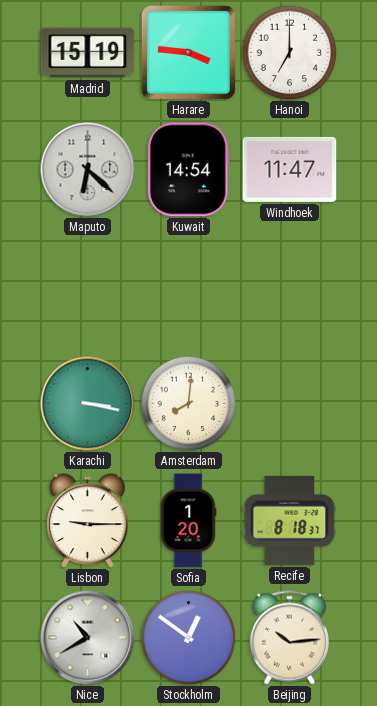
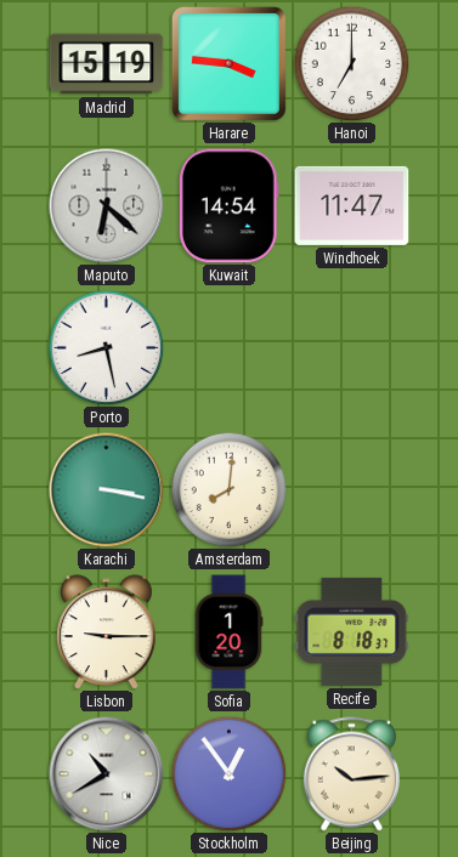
Porto: none -> 8:28
Stockholm: 12:51 -> 12:54
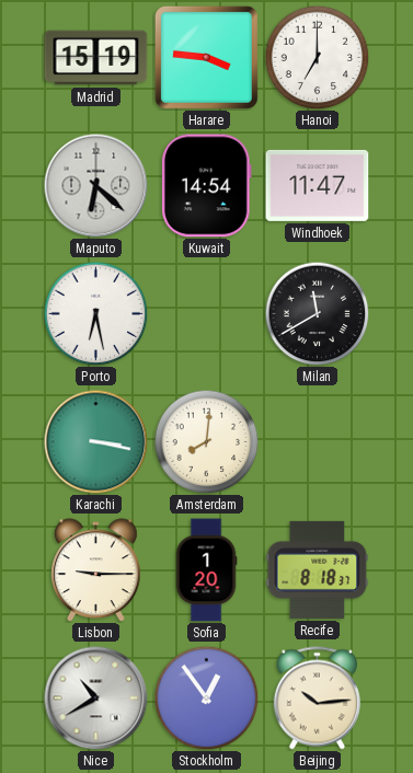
Porto: 8:28 -> 6:28
Milan: none -> 11:40
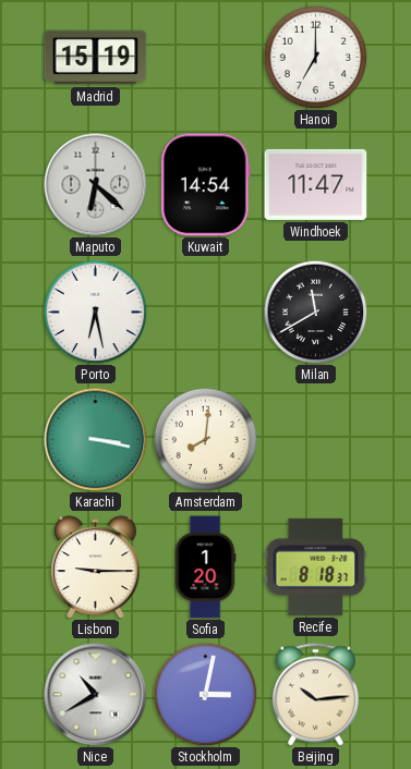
Harare: 3:46 -> none
Stockholm: 12:54 -> 3:02
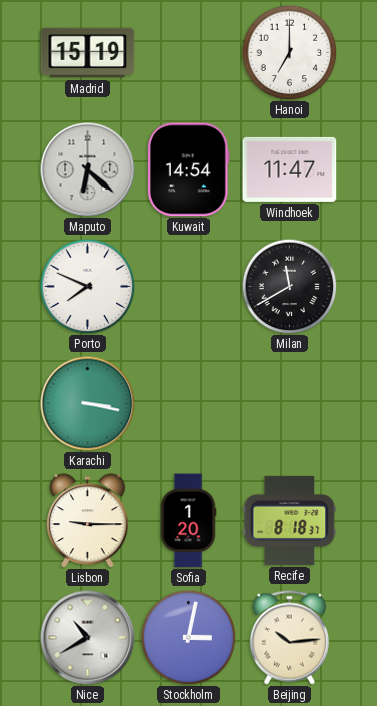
Porto: 6:28 -> 7:49
Amsterdam: 8:01 -> none
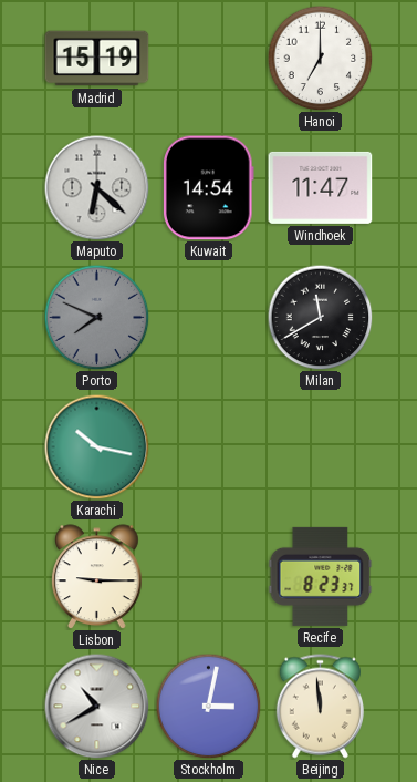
Porto dial: white -> grey
Karachi: 3:17 -> 10:17
Sofia: 1:20 -> none
Recife: 8:18 -> 8:23
Beijing: 10:14 -> 11:59
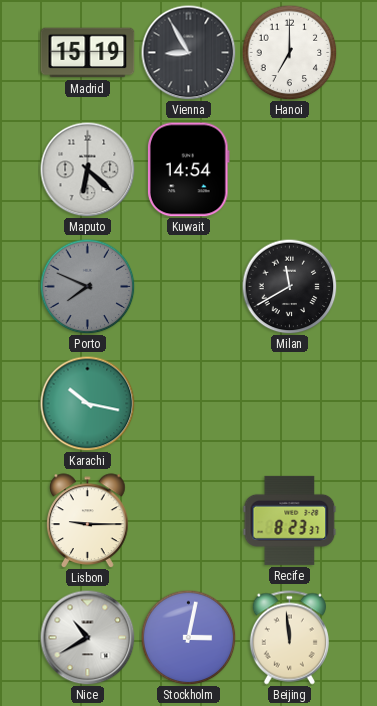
Vienna: none -> 8:55
Windhoek: 11:47 -> none
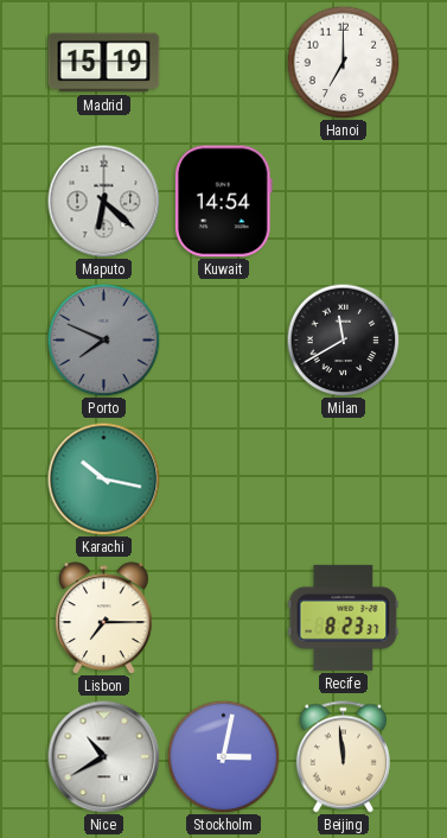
Vienna: 8:55 -> none
Lisbon: 9:15 -> 7:15
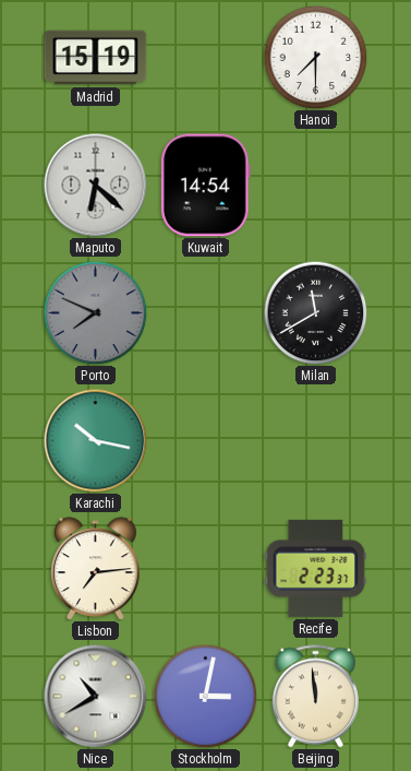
Hanoi: 7:00 -> 7:30
Lisbon: 7:15 -> 7:14
Recife: 8:23 -> 2:23
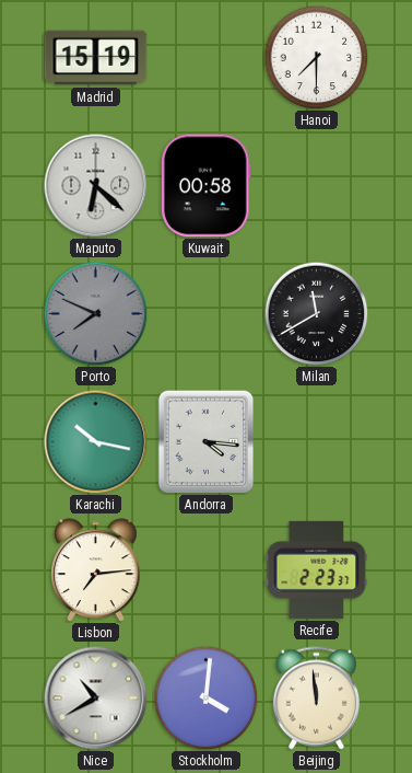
Kuwait: 14:54 -> 00:58
Andorra: none -> 4:16
Stockholm: 3:02 -> 4:01
